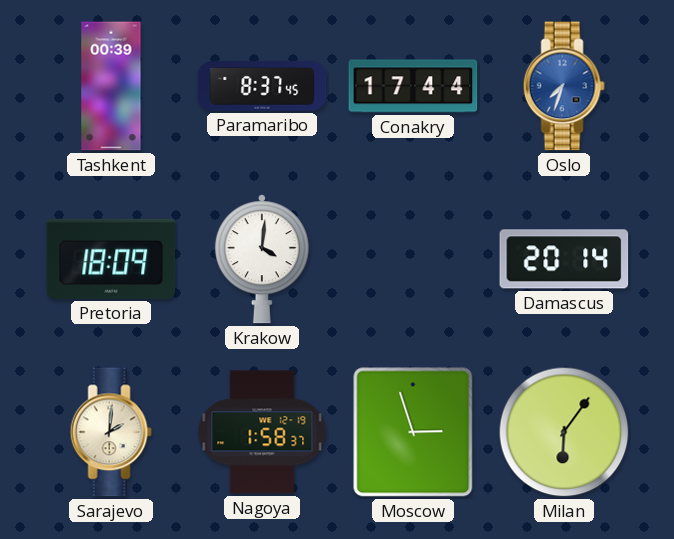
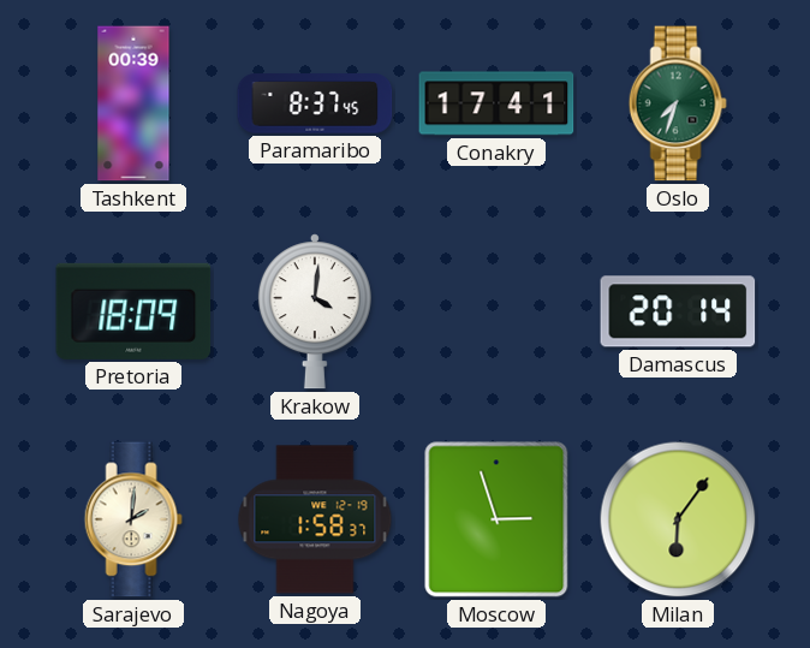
Conakry: 17:44 -> 17:41
Oslo dial: blue -> green
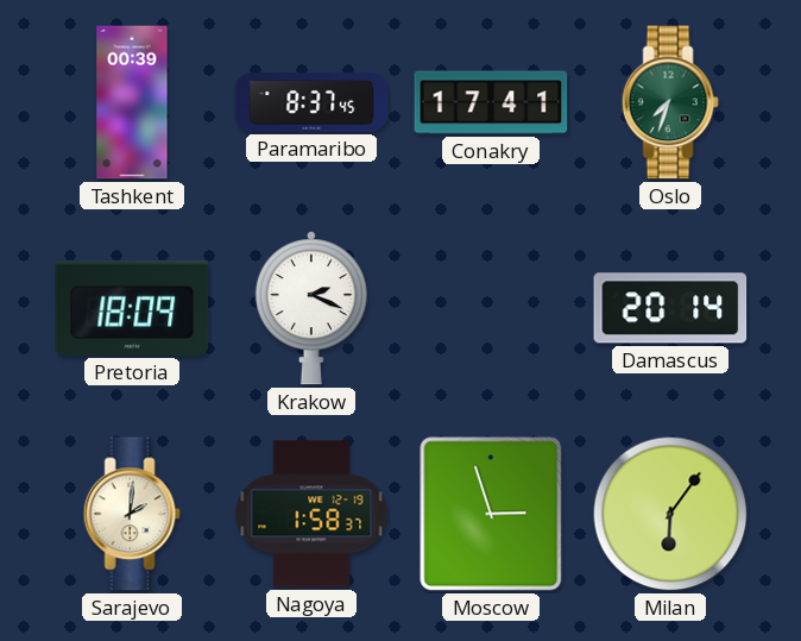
Krakow: 4:01 -> 2:19
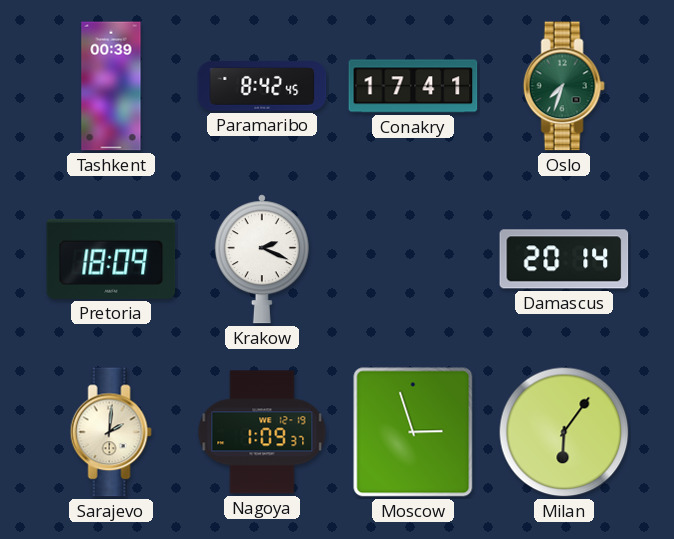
Paramaribo: 8:37 -> 8:42
Nagoya: 1:58 -> 1:09
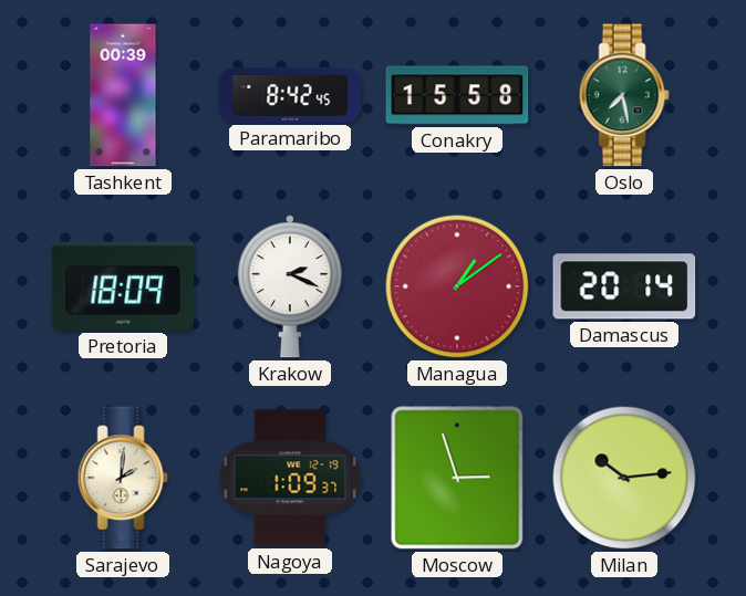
Conakry: 17:41 -> 15:58
Oslo: 7:33 -> 7:28
Managua: none -> 1:09
Milan: 6:06 -> 10:14
